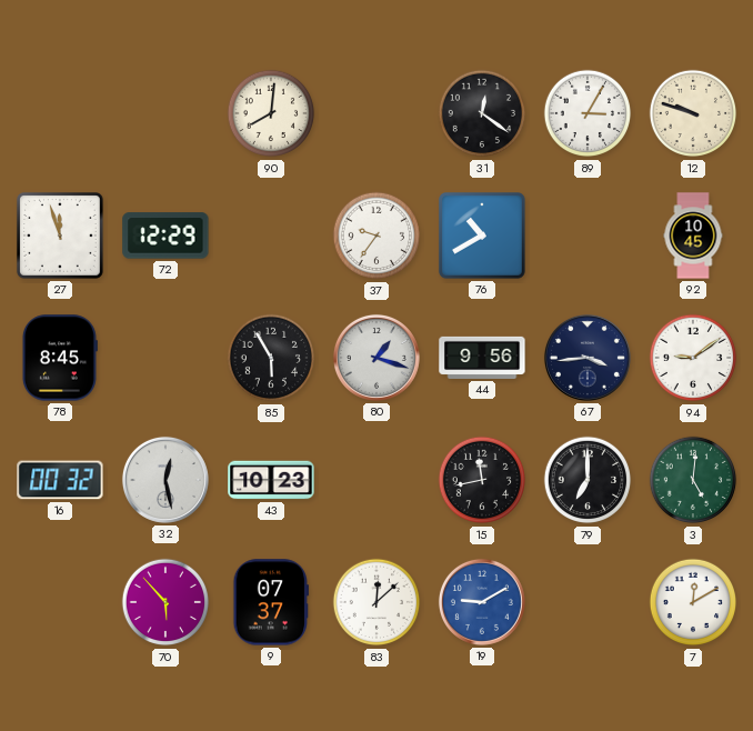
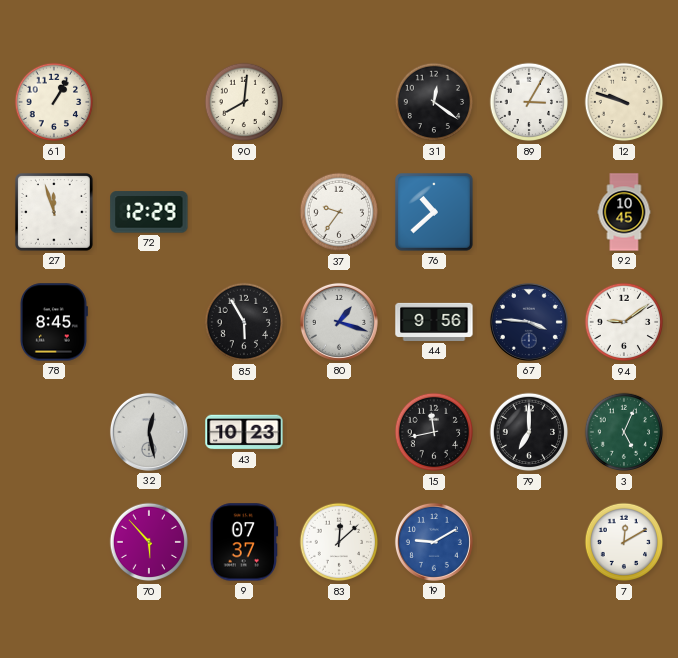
61: none -> 1:05
76: 10:40 -> 10:38
67: 3:44 -> 3:46
16: 00:32 -> none
3: 5:01 -> 5:04
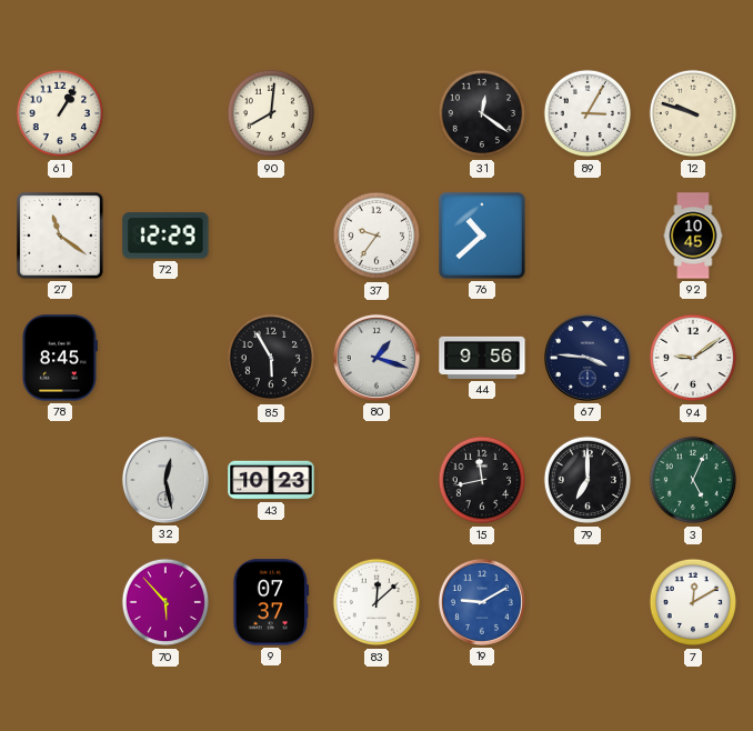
27: 11:57 -> 11:21
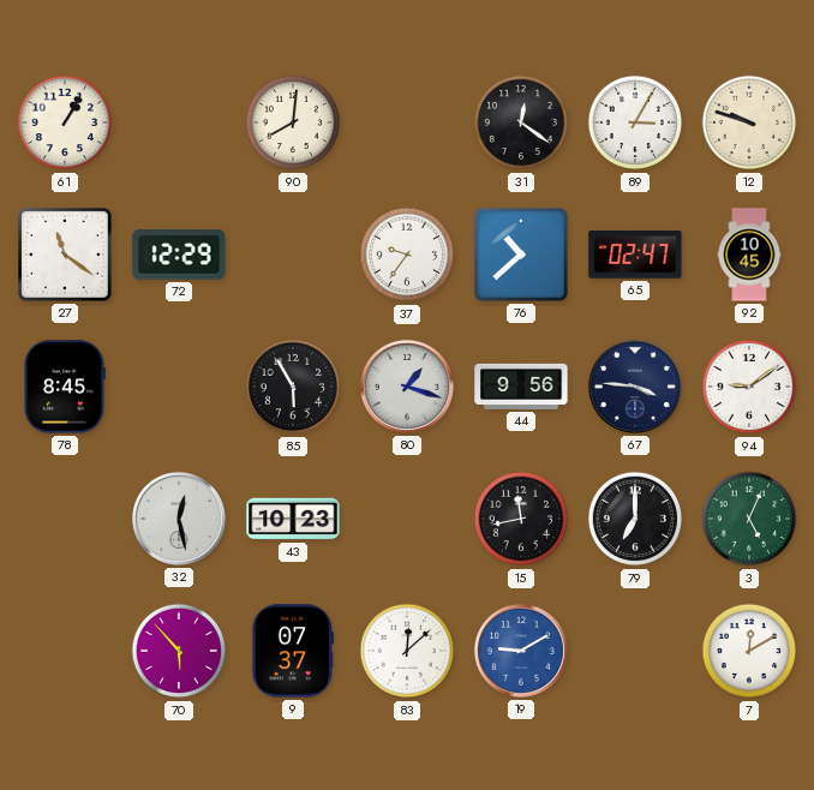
65: none -> 02:47
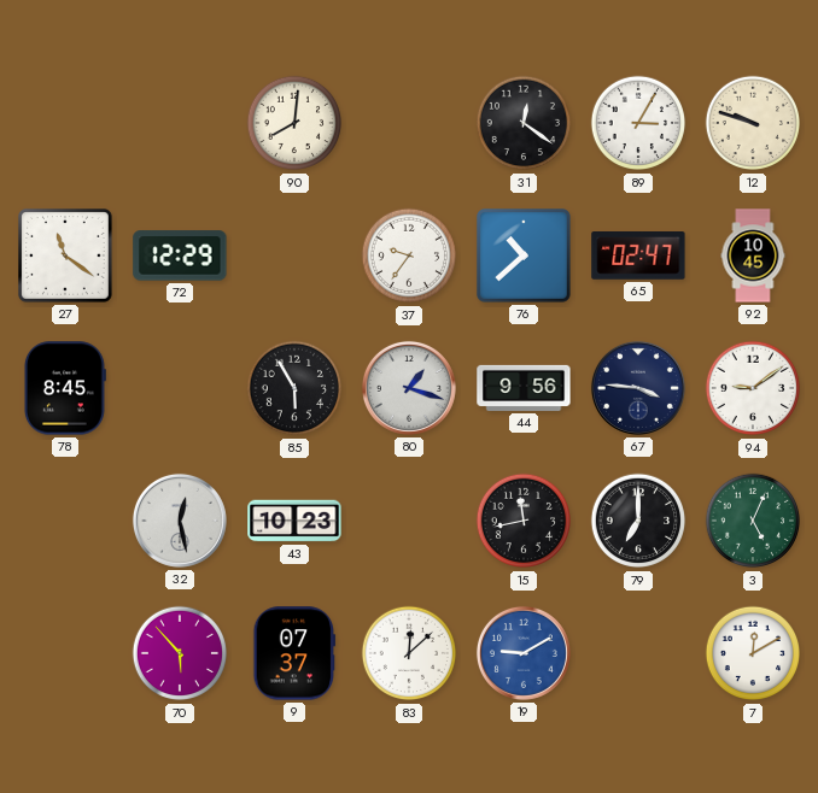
61: 1:05 -> none
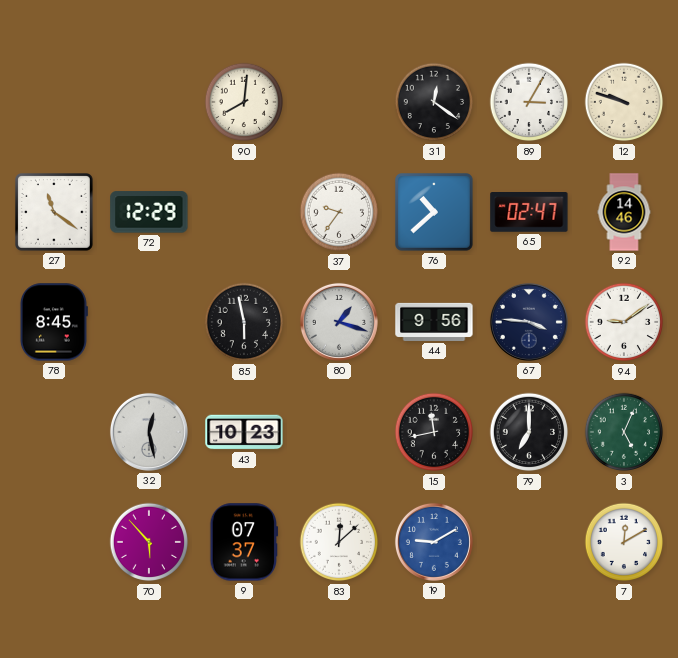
92: 10:45 -> 14:46
85: 5:55 -> 5:58
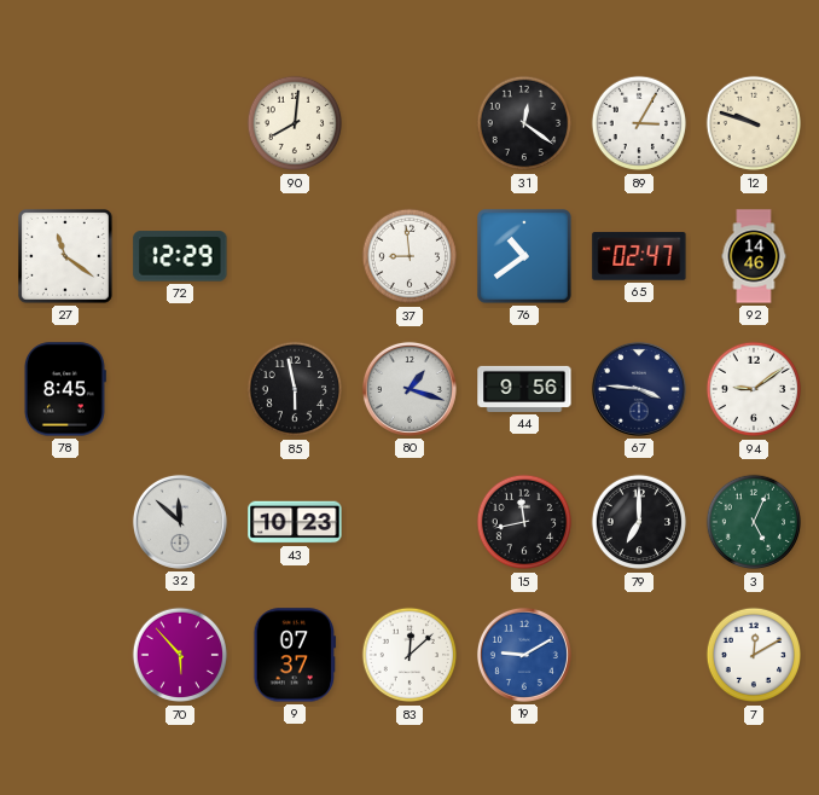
37: 9:36 -> 8:59
76: 10:38 -> 10:39
32: 12:28 -> 11:52
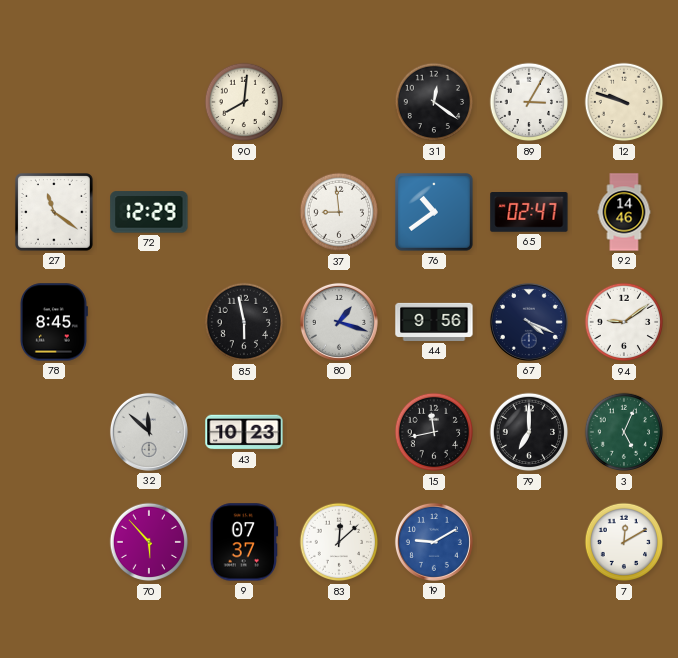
67: 3:46 -> 4:19
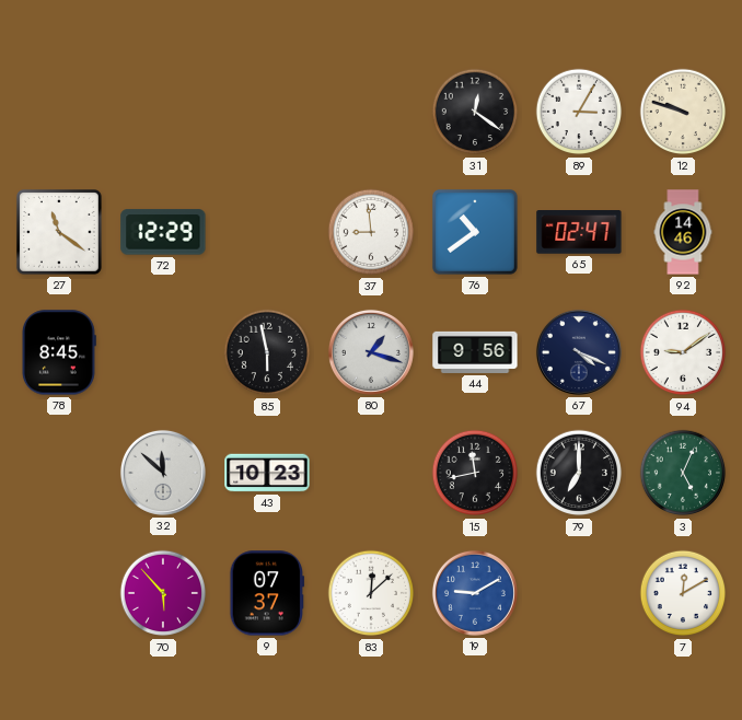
90: 8:01 -> none
